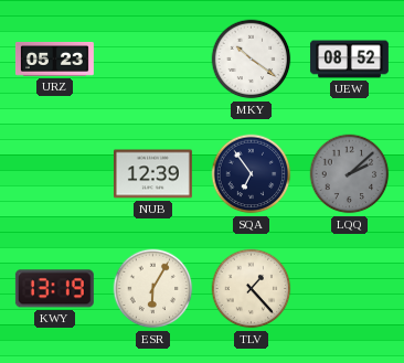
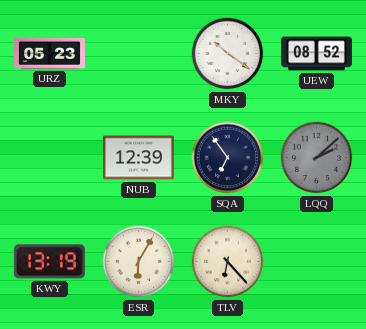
TLV: 1:23 -> 6:23
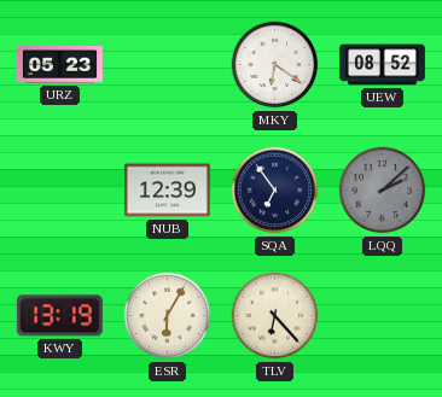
MKY: 10:21 -> 6:21
